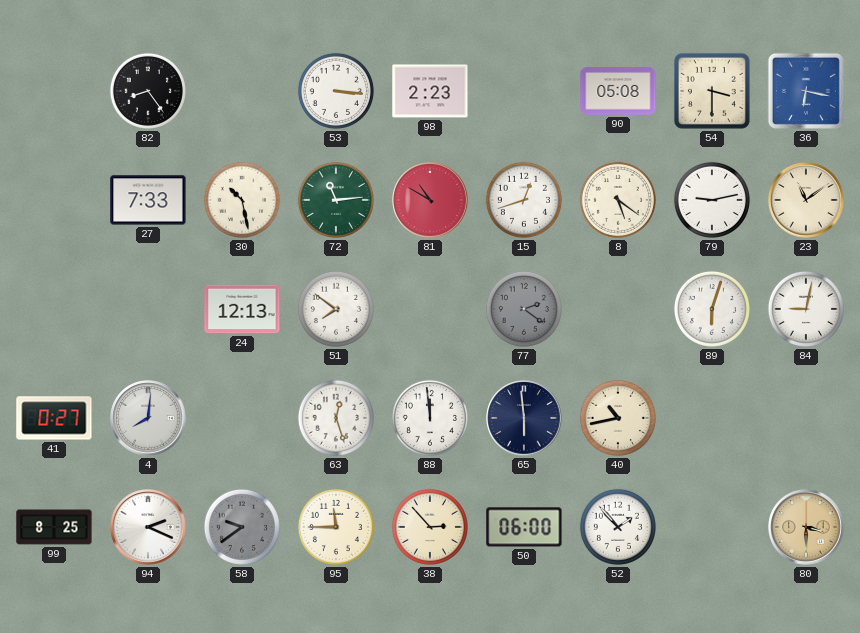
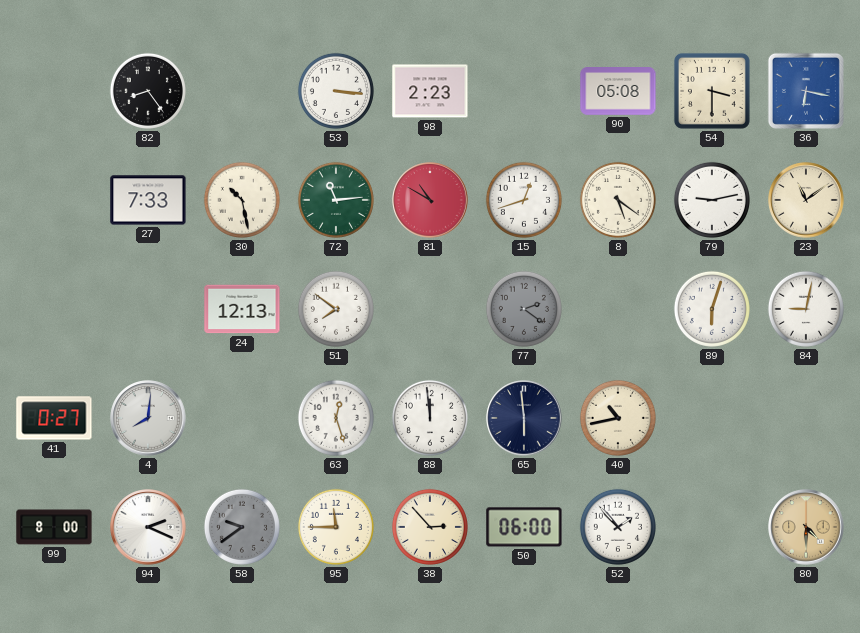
99: 8:25 -> 8:00
80: 3:30 -> 4:30
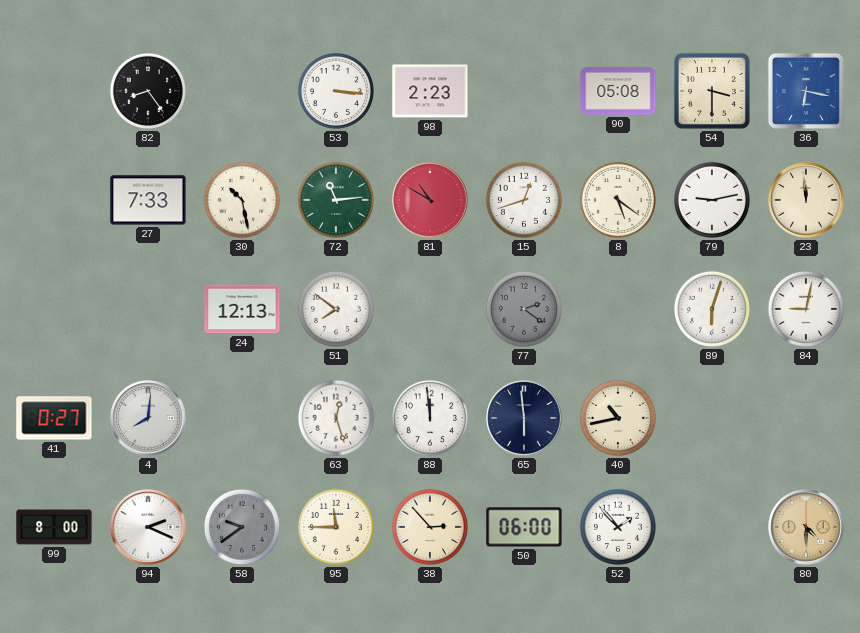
23: 11:09 -> 11:59
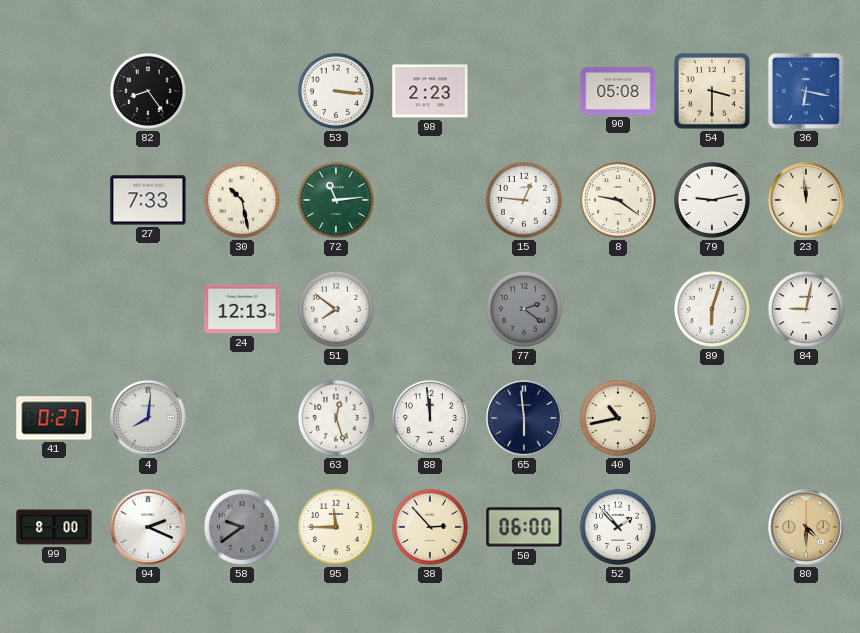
81: 10:50 -> none
15: 12:42 -> 12:46
8: 5:21 -> 9:21
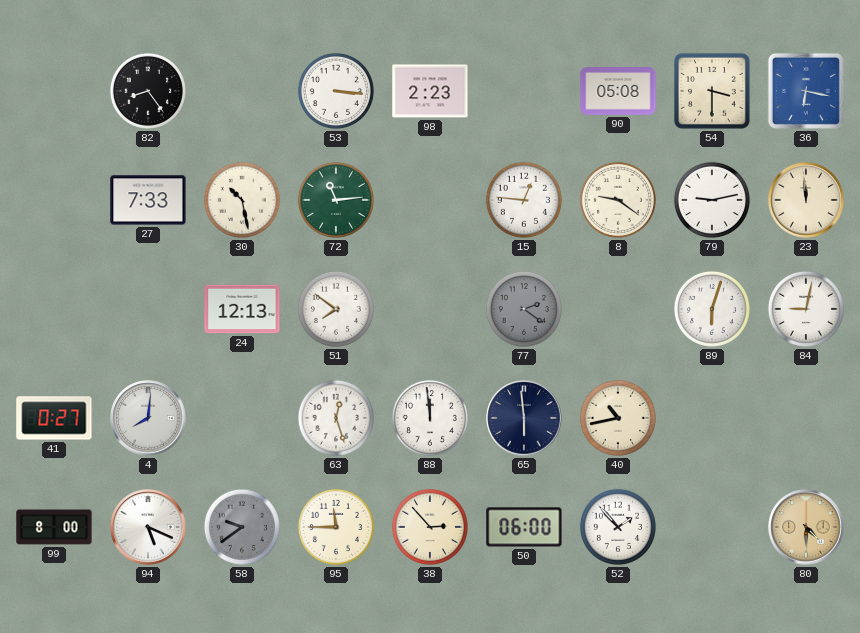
94: 2:19 -> 5:19
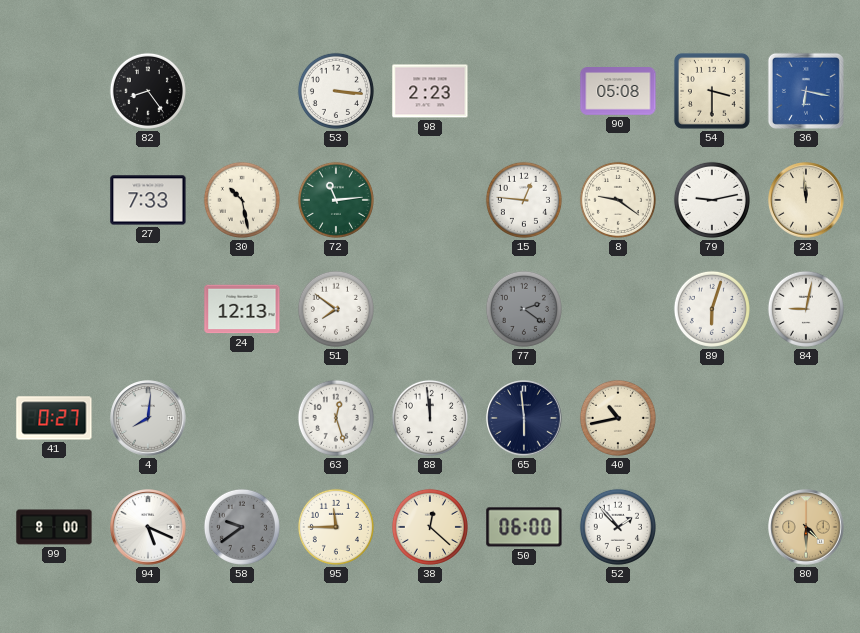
38: 2:53 -> 12:22
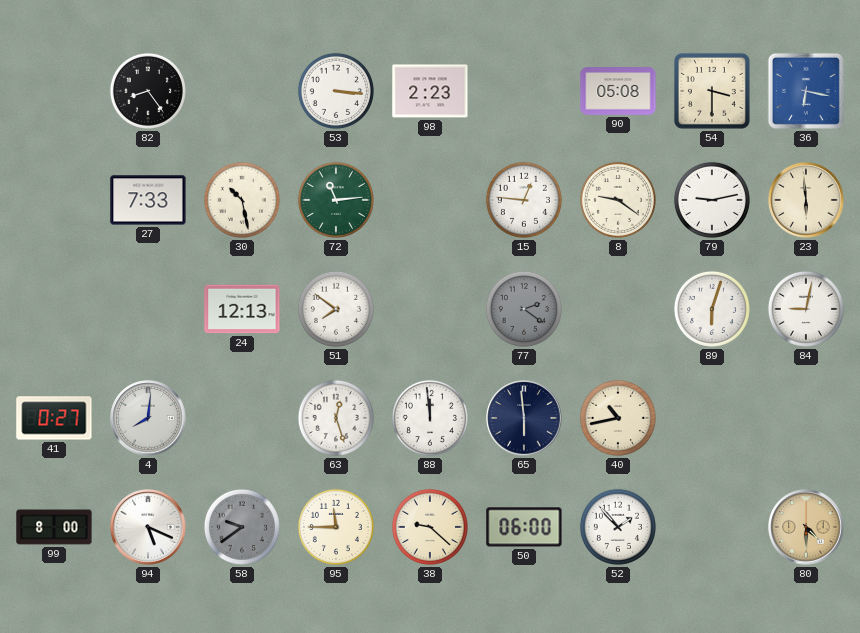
23: 11:59 -> 5:59
38: 12:22 -> 9:22
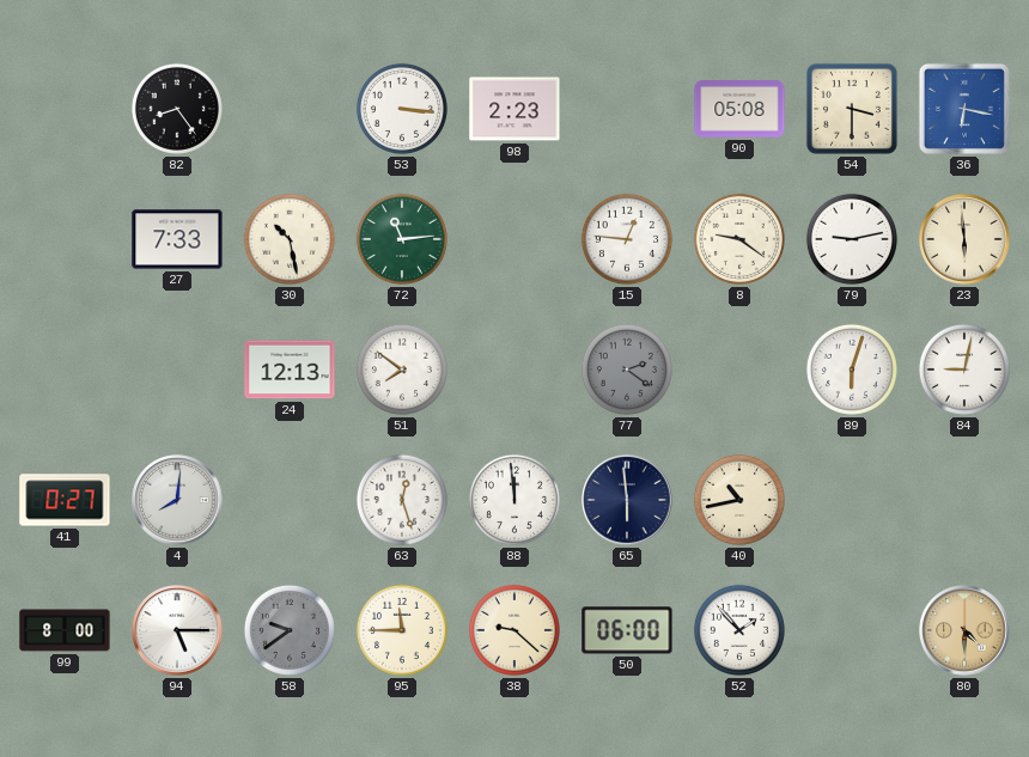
94: 5:19 -> 5:15
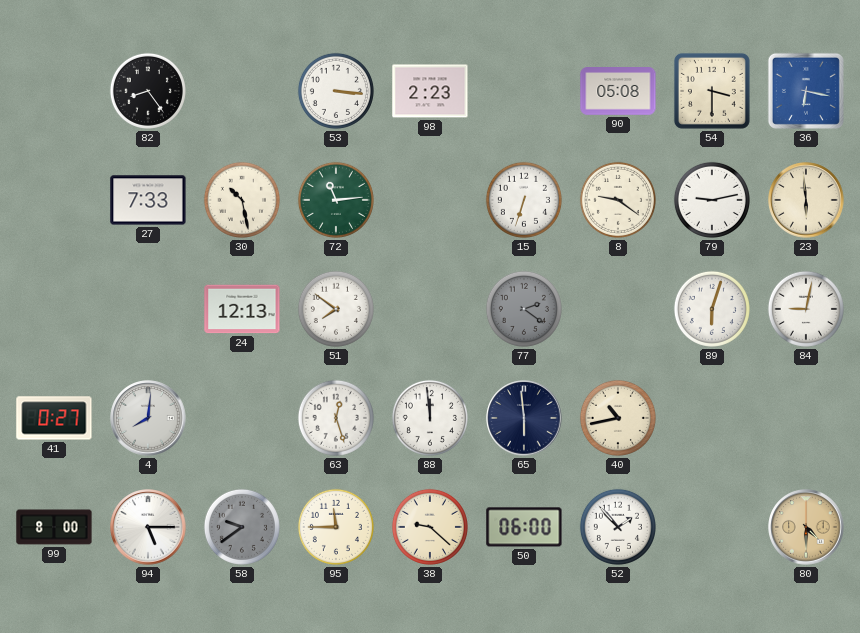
15: 12:46 -> 6:33
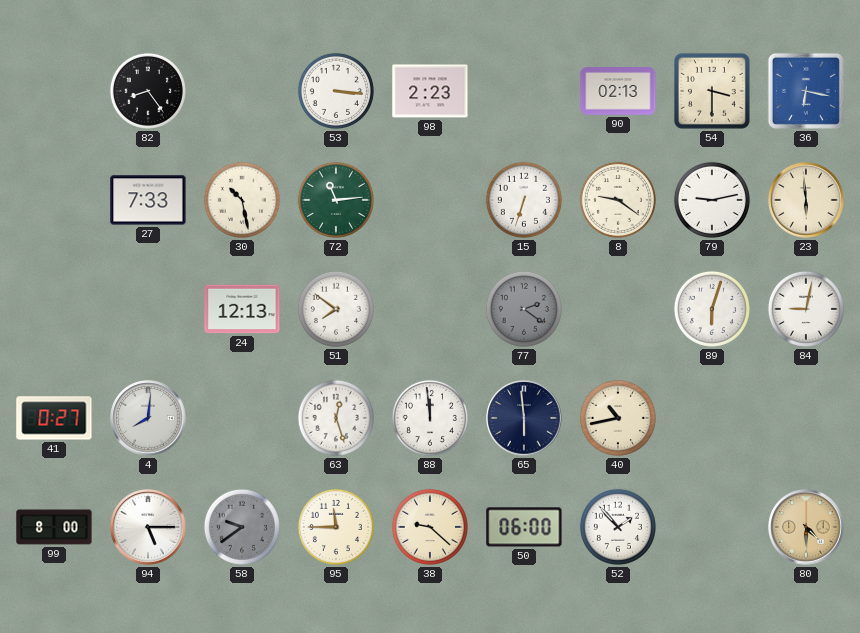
90: 05:08 -> 02:13
